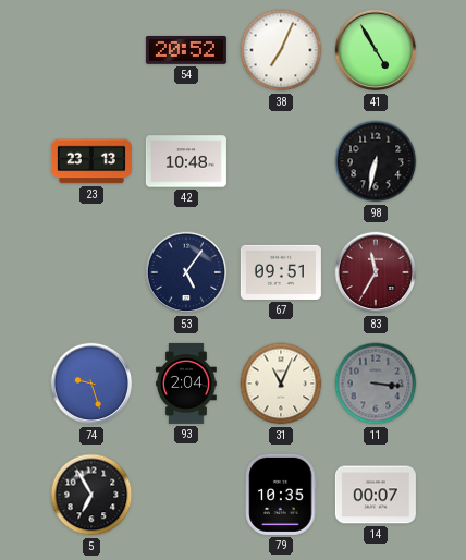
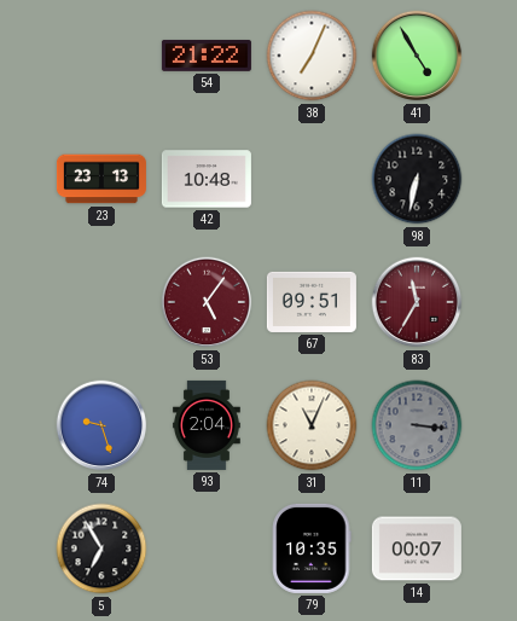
54: 20:52 -> 21:22
53 dial: navy -> burgundy
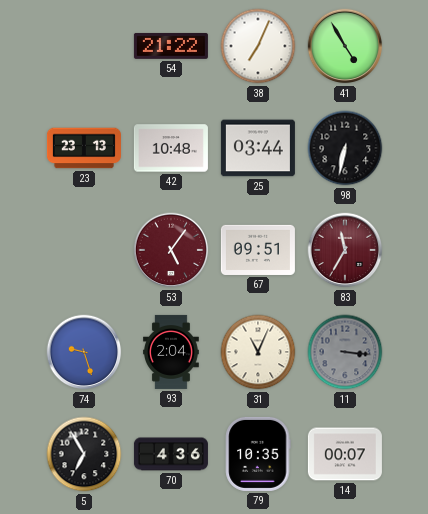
25: none -> 03:44
70: none -> 4:36
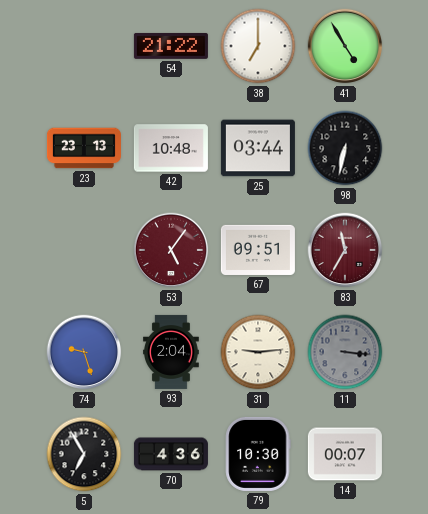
38: 7:04 -> 7:00
31: 11:04 -> 9:14
79: 10:35 -> 10:30
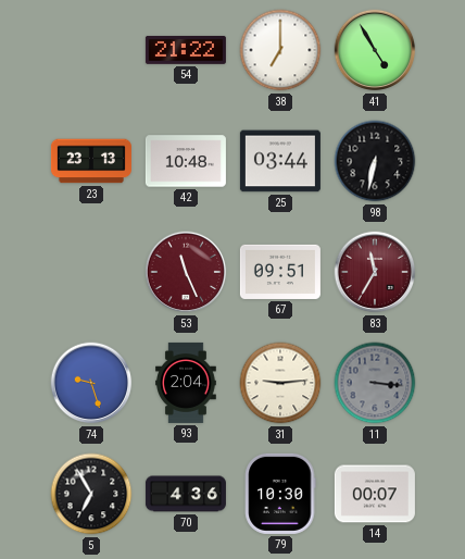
53: 5:06 -> 11:26
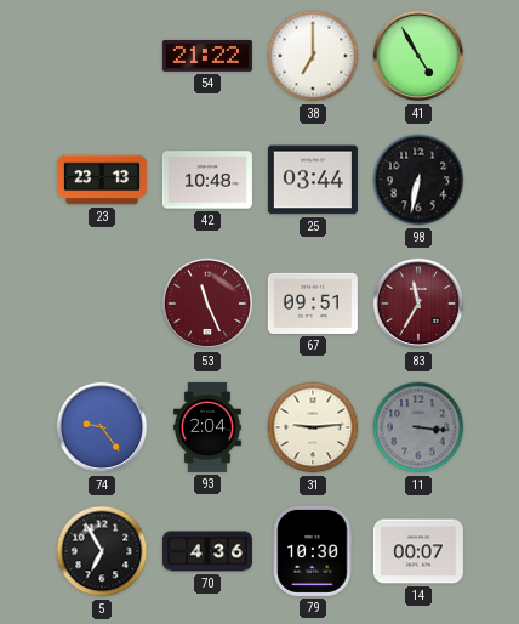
74: 9:27 -> 9:24
